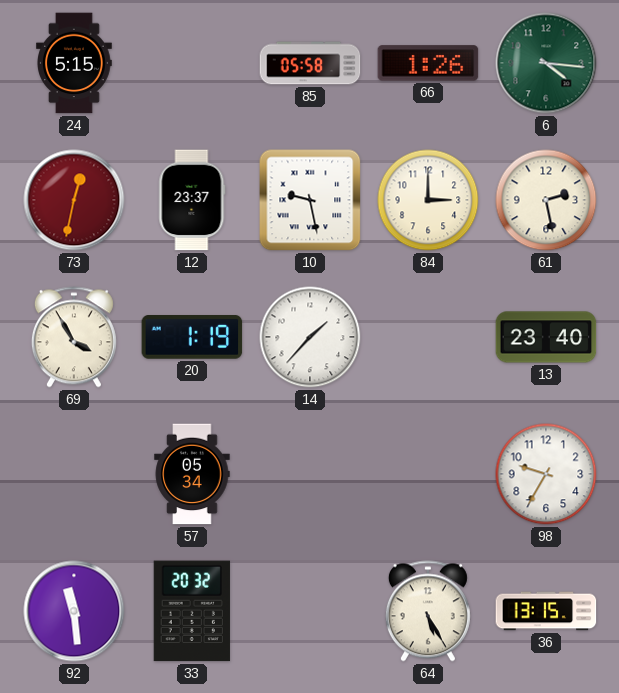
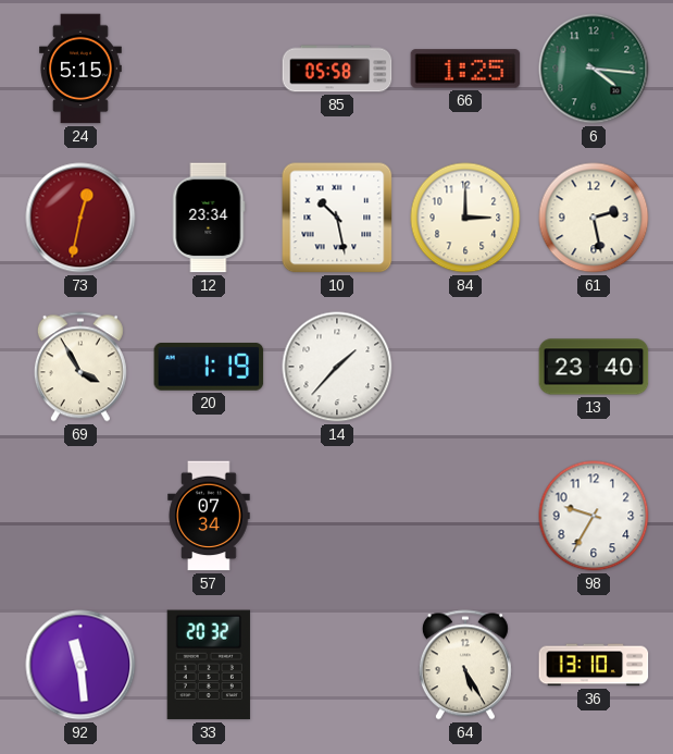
66: 1:26 -> 1:25
12: 23:37 -> 23:34
10: 9:28 -> 10:28
57: 05:34 -> 07:34
36: 13:15 -> 13:10
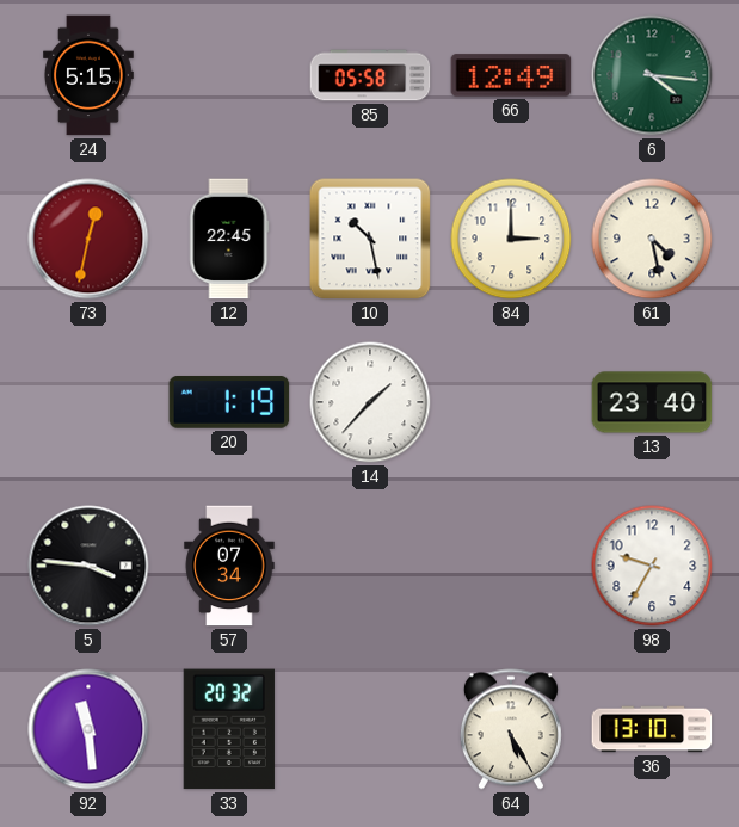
66: 1:25 -> 12:49
12: 23:34 -> 22:45
61: 2:28 -> 4:28
69: 3:55 -> none
5: none -> 3:46
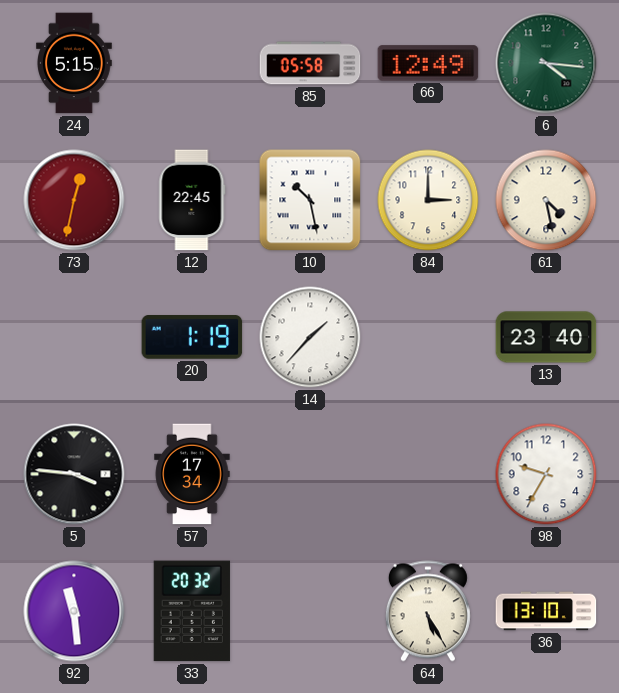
57: 07:34 -> 17:34
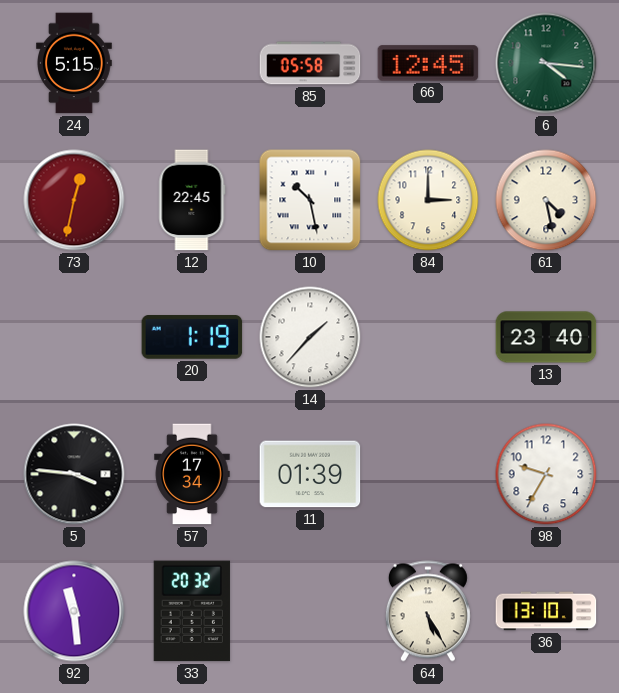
66: 12:49 -> 12:45
11: none -> 01:39
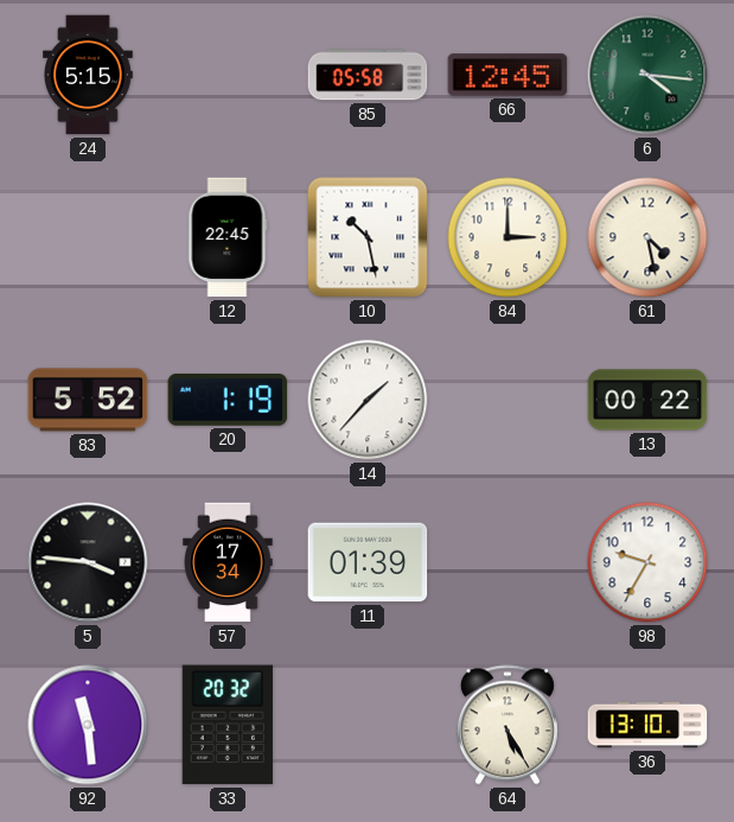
73: 12:32 -> none
83: none -> 5:52
13: 23:40 -> 00:22
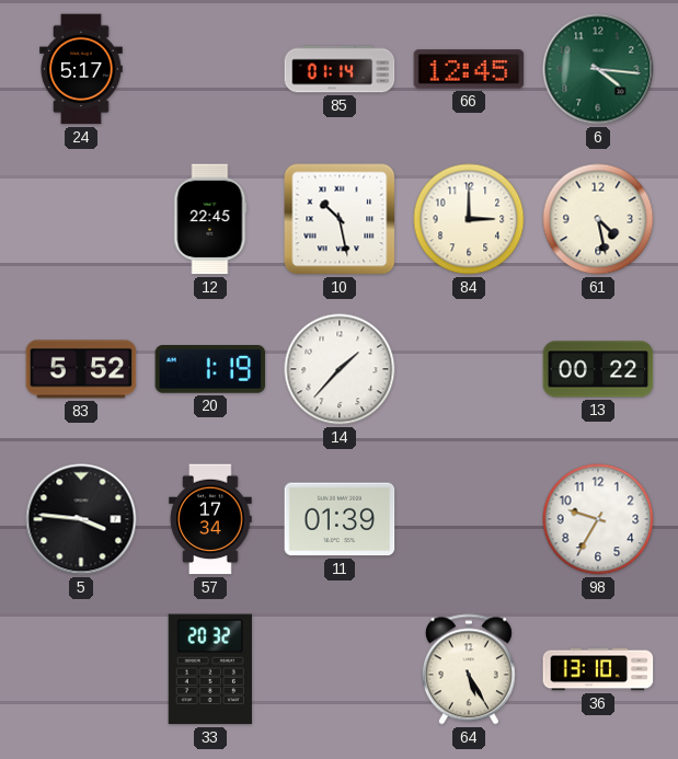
24: 5:15 -> 5:17
85: 05:58 -> 01:14
92: 11:29 -> none
